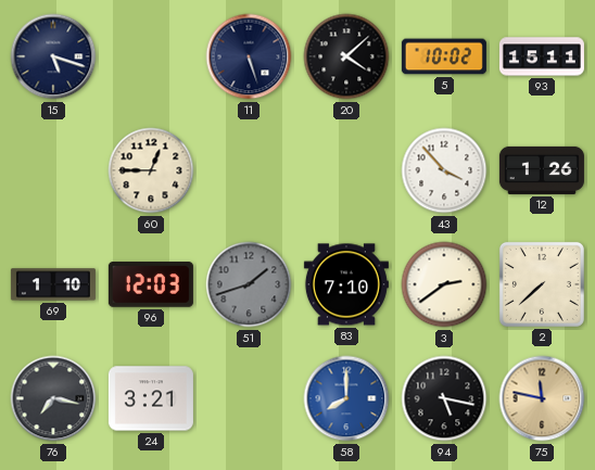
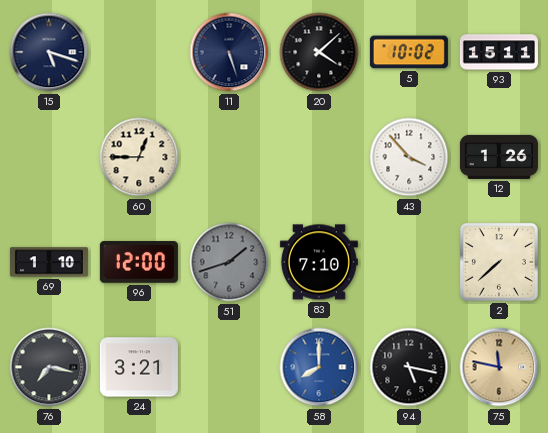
96: 12:03 -> 12:00
3: 2:39 -> none
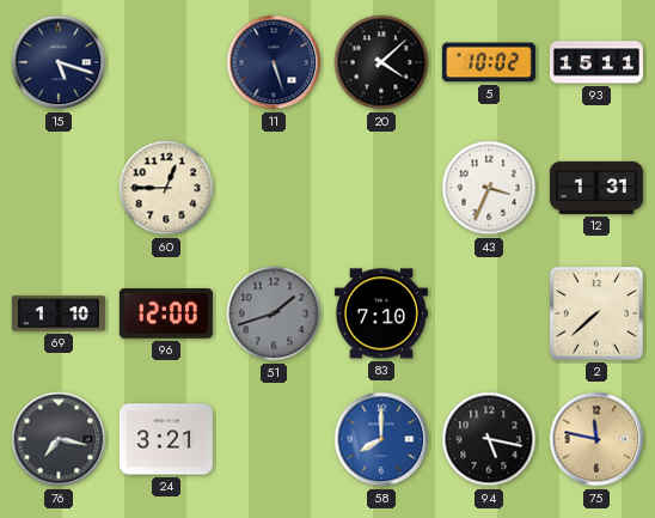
43: 3:53 -> 3:34
12: 1:26 -> 1:31
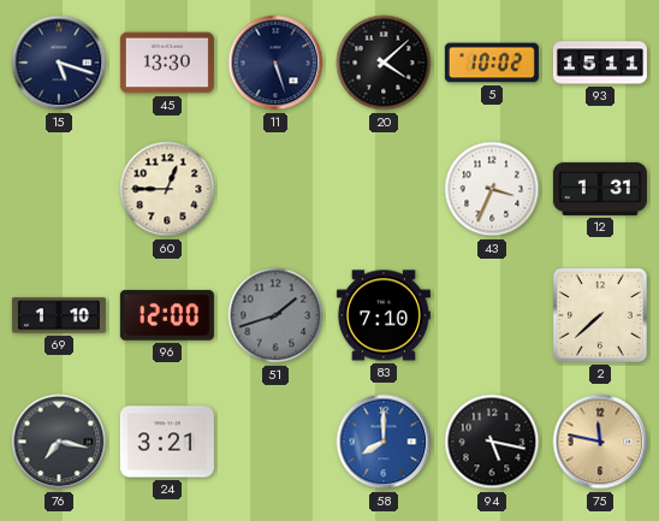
45: none -> 13:30
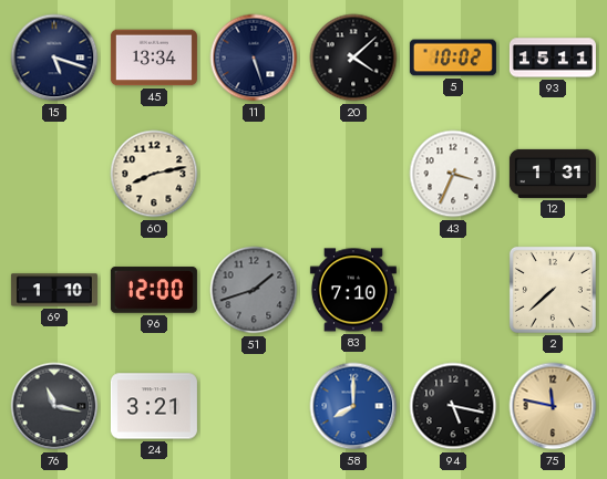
45: 13:30 -> 13:34
60: 12:45 -> 8:13
76: 7:17 -> 11:17
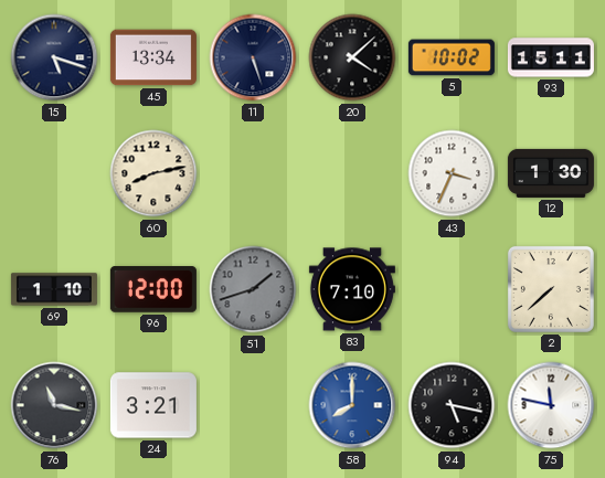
12: 1:31 -> 1:30
75 dial: champagne -> white
